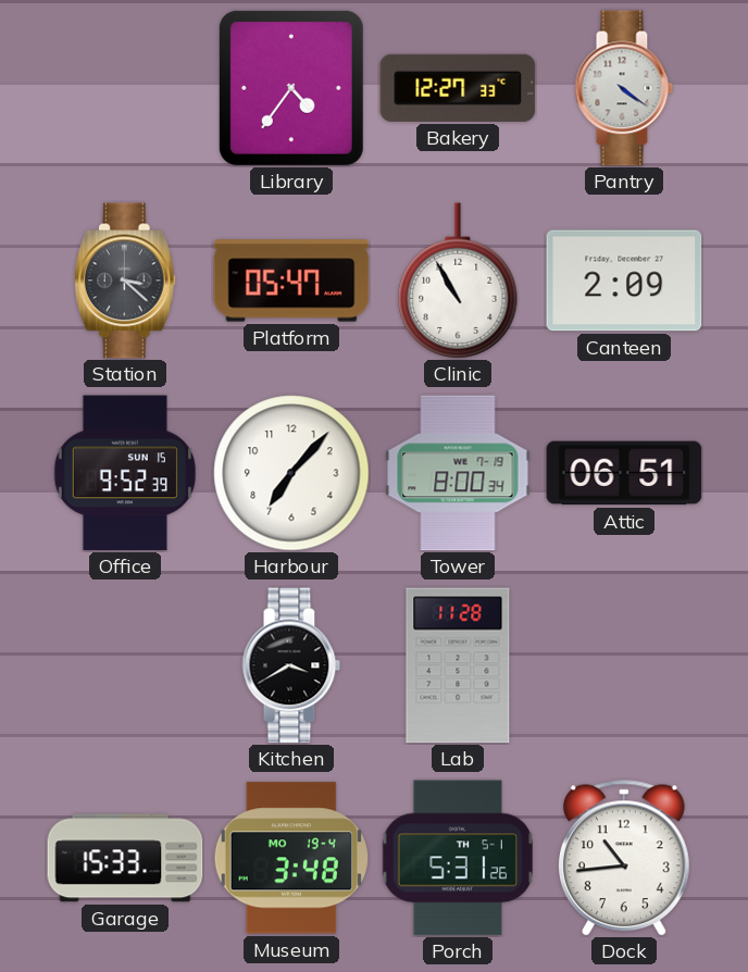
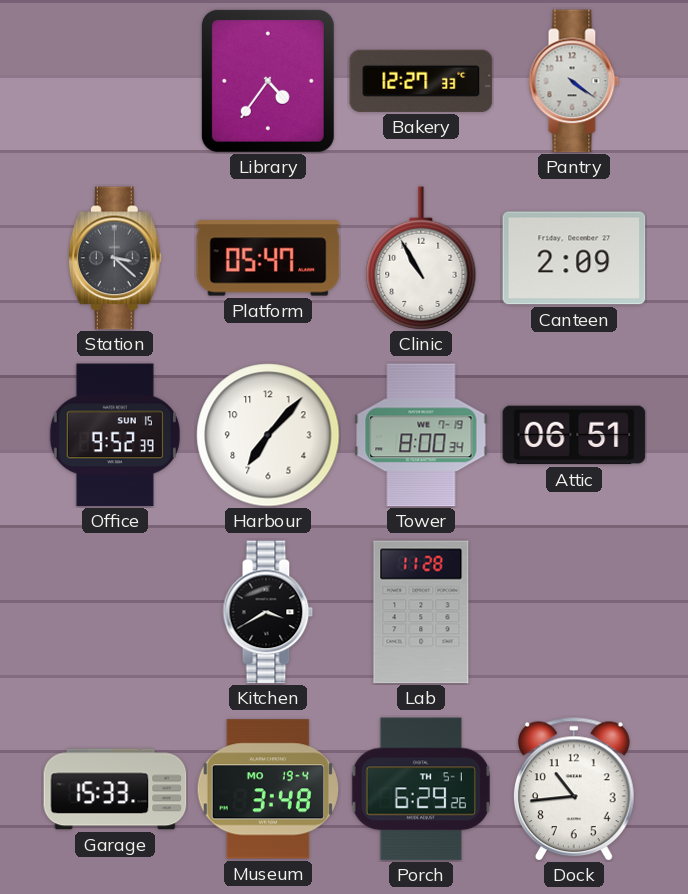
Porch: 5:31 -> 6:29
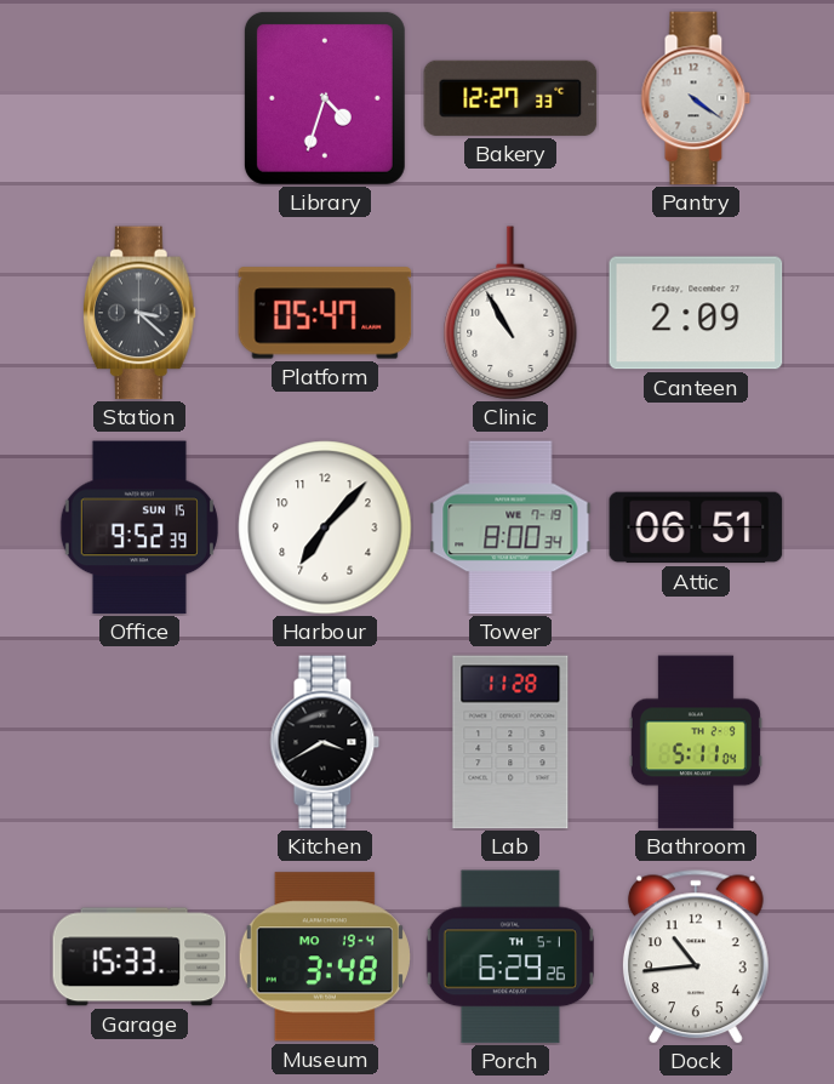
Library: 4:36 -> 4:33
Bathroom: none -> 5:11
